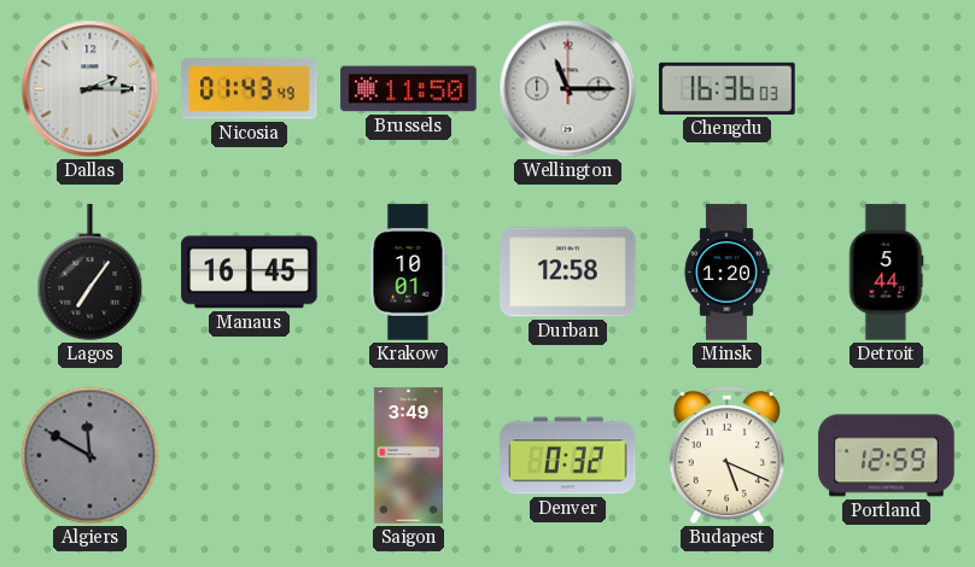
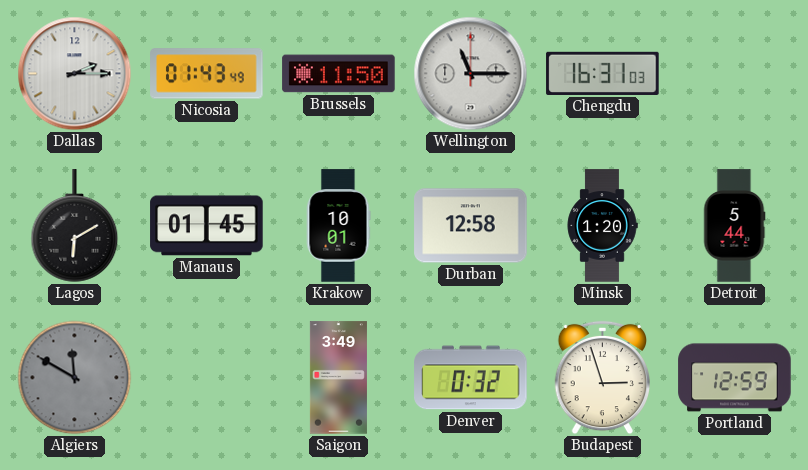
Chengdu: 16:36 -> 16:31
Lagos: 7:06 -> 6:10
Manaus: 16:45 -> 01:45
Budapest: 5:19 -> 2:57
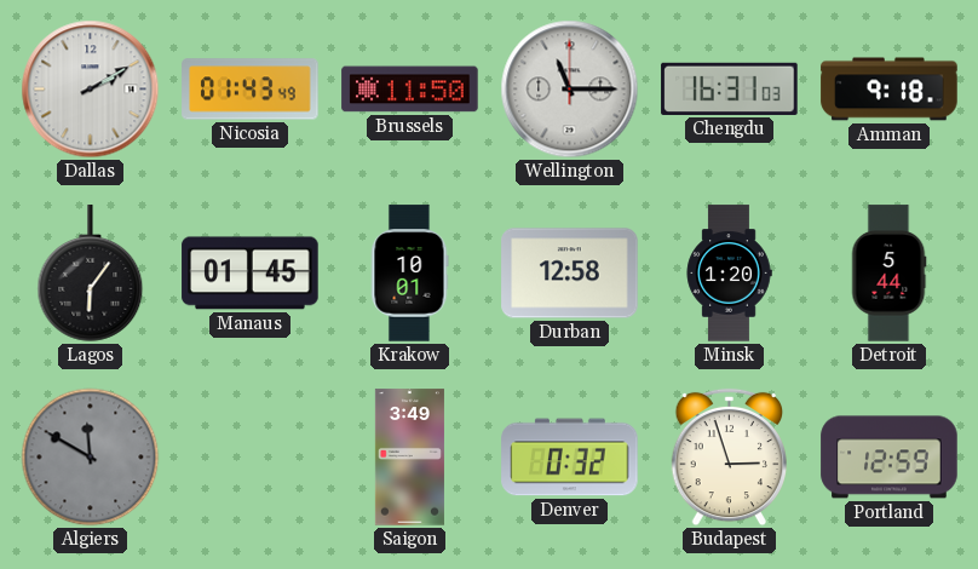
Dallas: 2:15 -> 2:10
Amman: none -> 9:18
Lagos: 6:10 -> 6:06
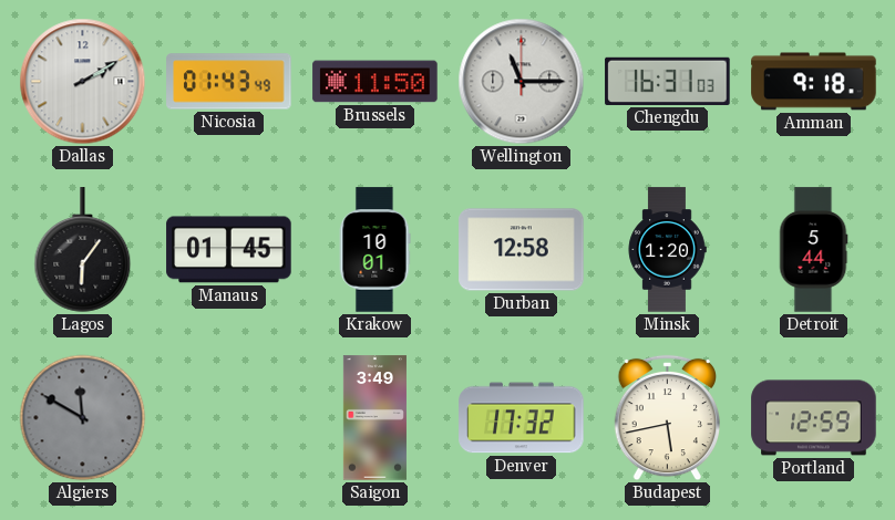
Denver: 0:32 -> 17:32
Budapest: 2:57 -> 5:43
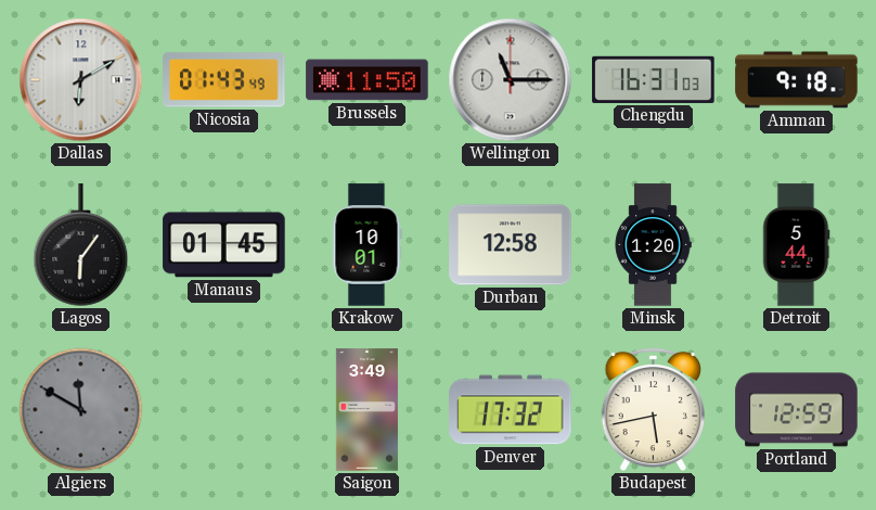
Dallas: 2:10 -> 6:10
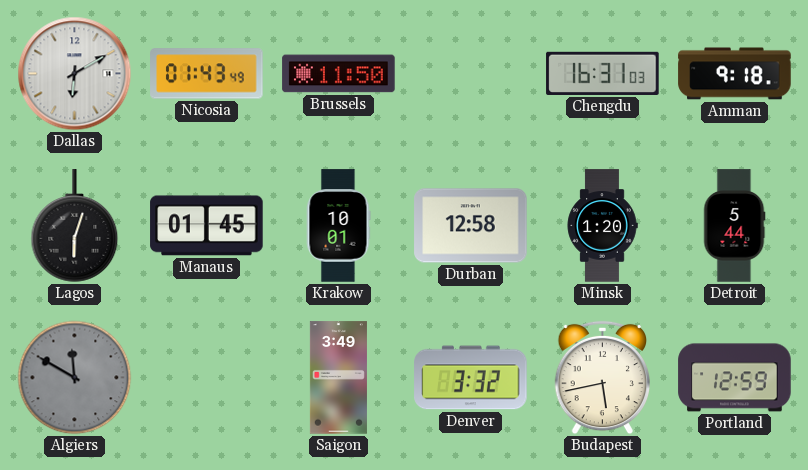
Wellington: 11:15 -> none
Lagos: 6:06 -> 6:03
Denver: 17:32 -> 3:32
